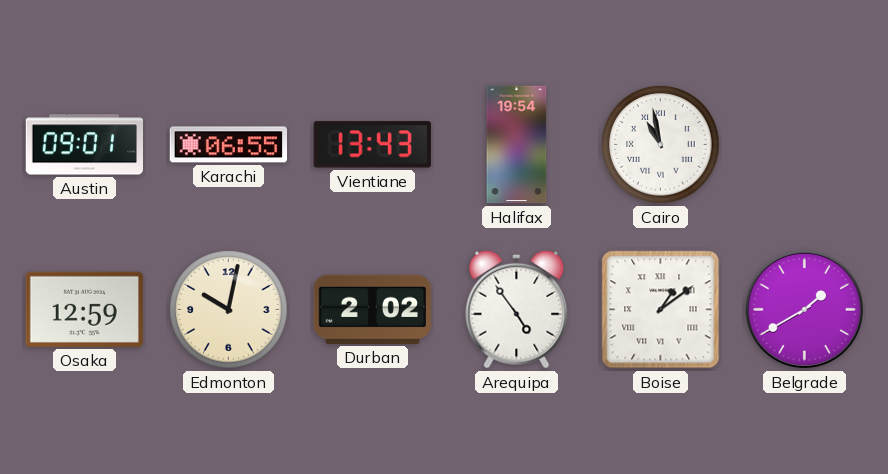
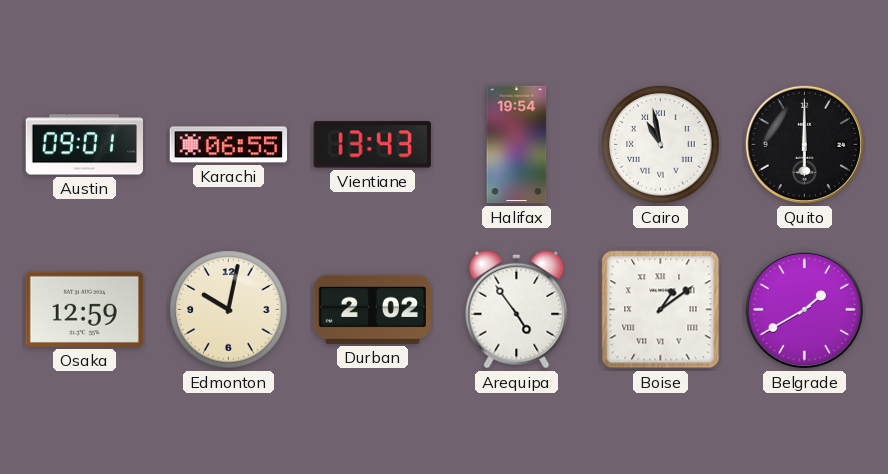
Quito: none -> 6:00
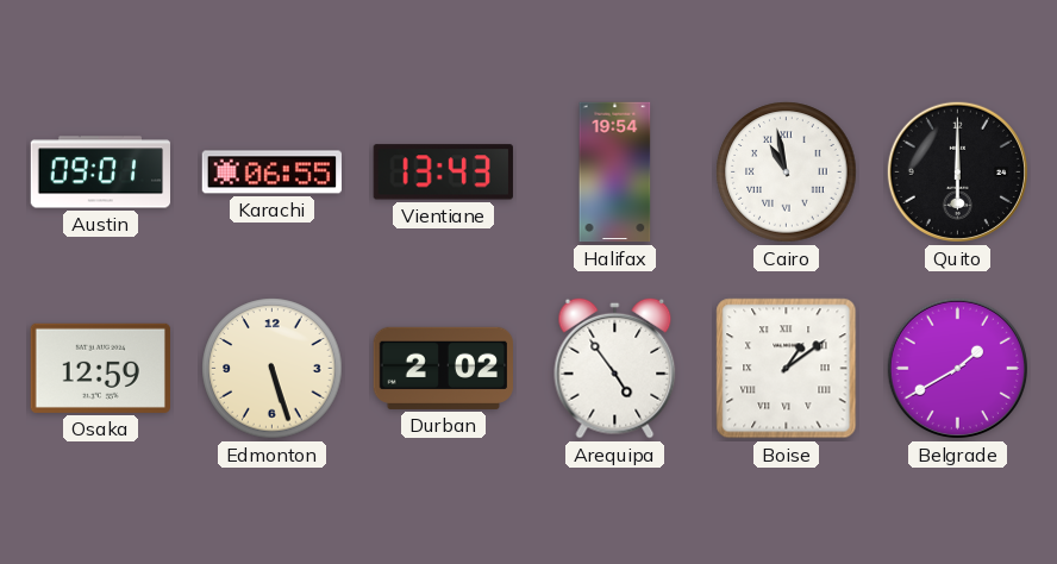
Edmonton: 10:02 -> 5:27
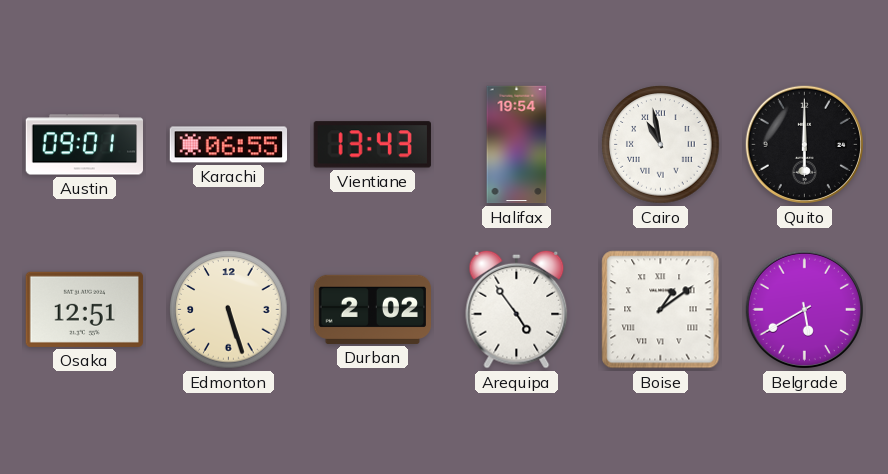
Osaka: 12:59 -> 12:51
Belgrade: 1:40 -> 5:40
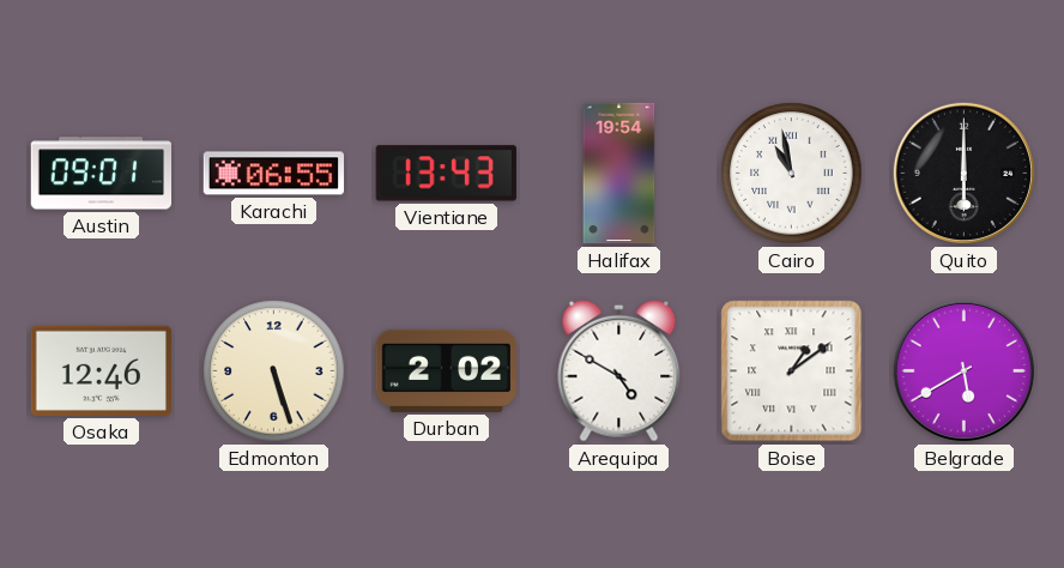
Osaka: 12:51 -> 12:46
Arequipa: 4:54 -> 4:50
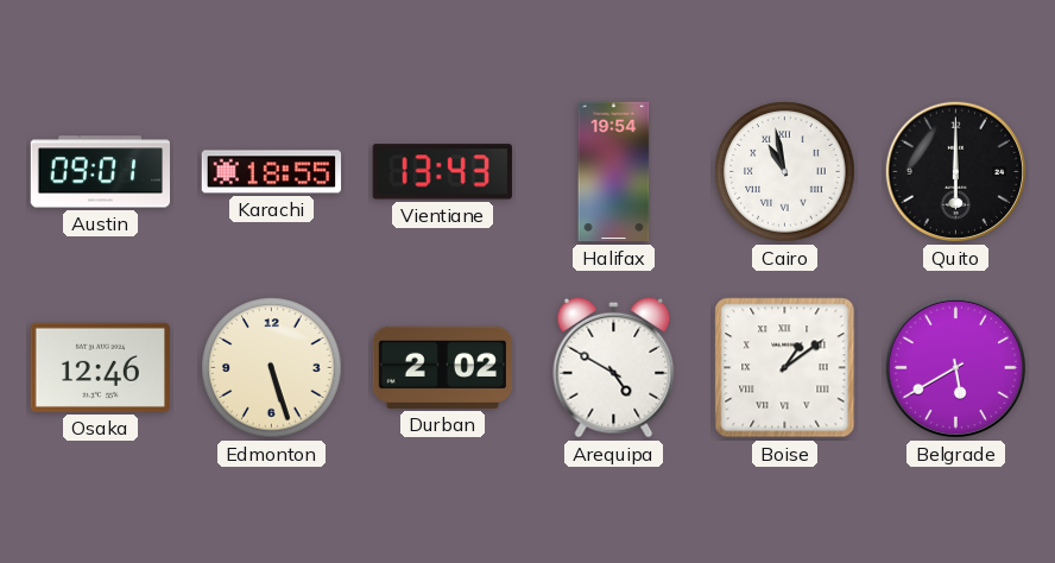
Karachi: 06:55 -> 18:55
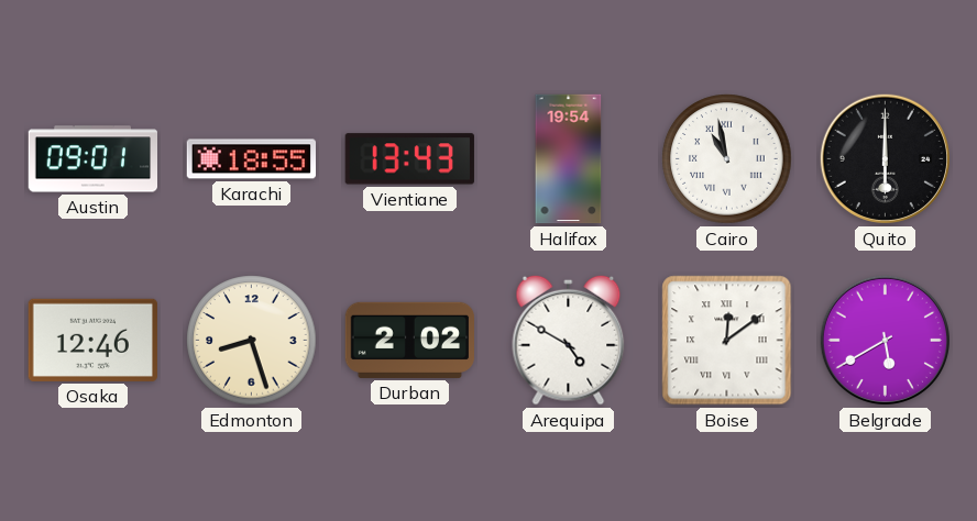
Edmonton: 5:27 -> 8:27
Boise: 1:09 -> 12:09
